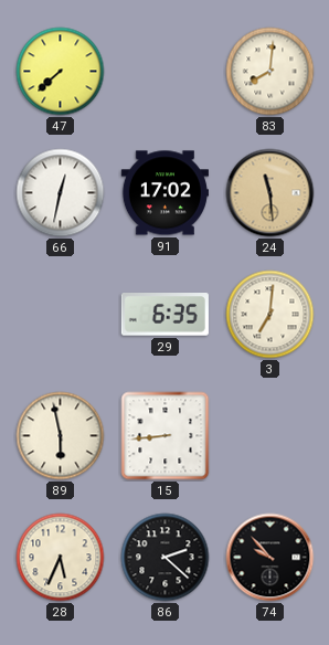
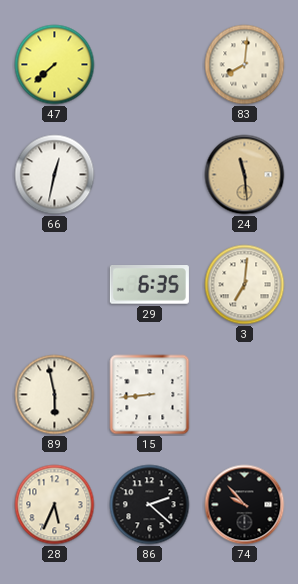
91: 17:02 -> none
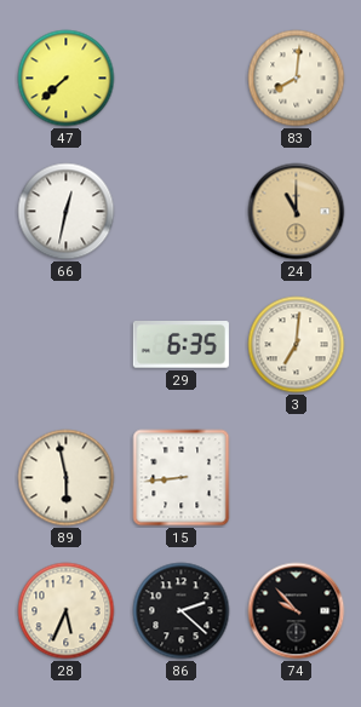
24: 11:29 -> 11:00
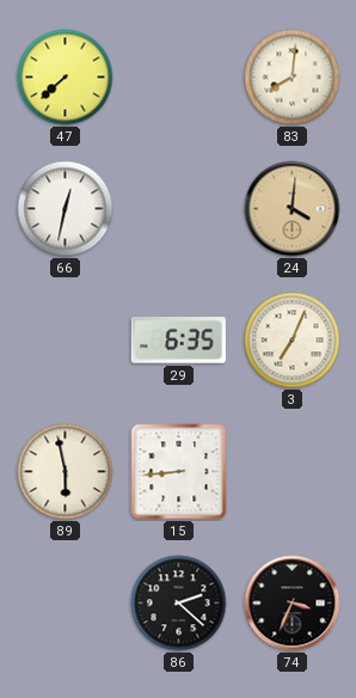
24: 11:00 -> 4:01
3: 7:01 -> 7:04
28: 5:34 -> none
74: 9:53 -> 3:34
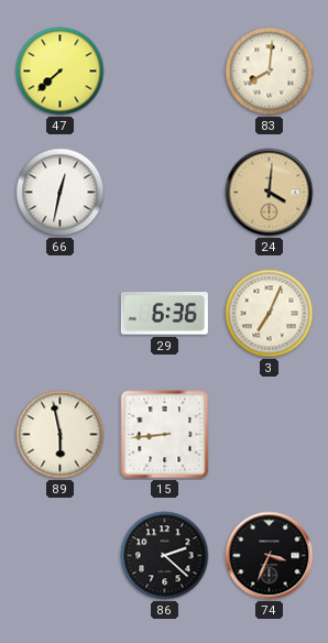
29: 6:35 -> 6:36
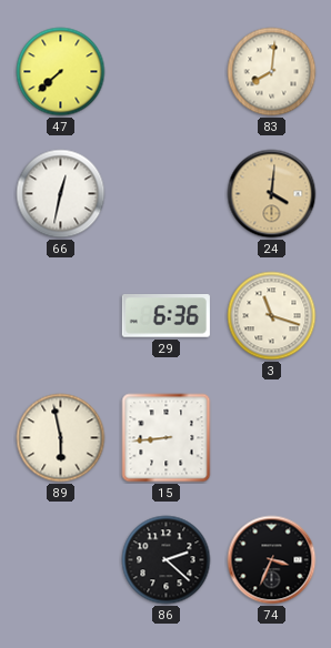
3: 7:04 -> 11:18
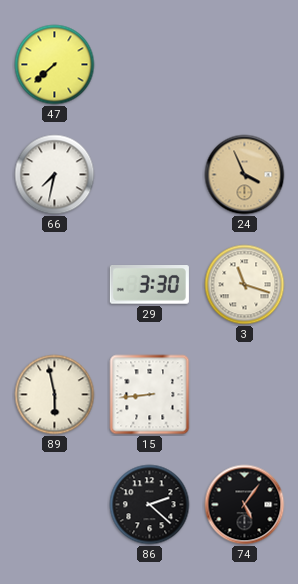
83: 8:01 -> none
66: 12:32 -> 7:32
24: 4:01 -> 3:56
29: 6:36 -> 3:30
74: 3:34 -> 5:06
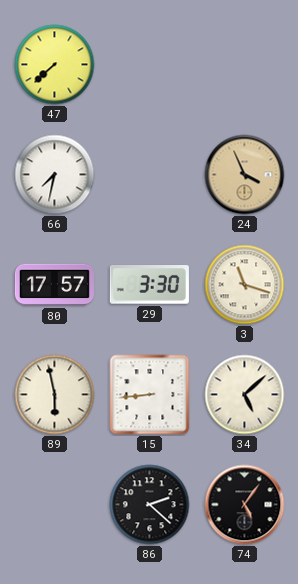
80: none -> 17:57
34: none -> 5:08
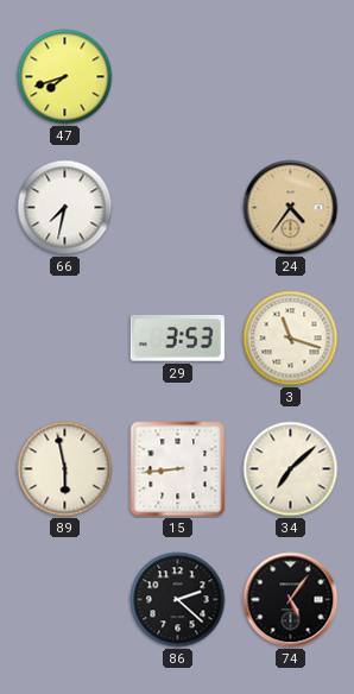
47: 7:38 -> 7:42
24: 3:56 -> 4:36
80: 17:57 -> none
29: 3:30 -> 3:53
34: 5:08 -> 7:08
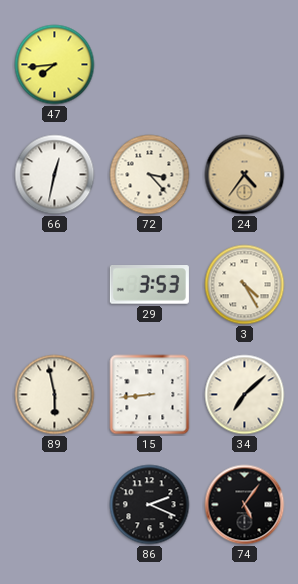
47: 7:42 -> 7:44
66: 7:32 -> 12:32
72: none -> 3:23
3: 11:18 -> 4:25
86: 2:22 -> 2:19
